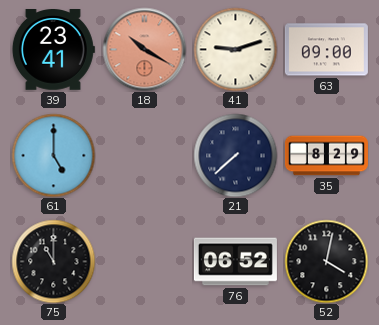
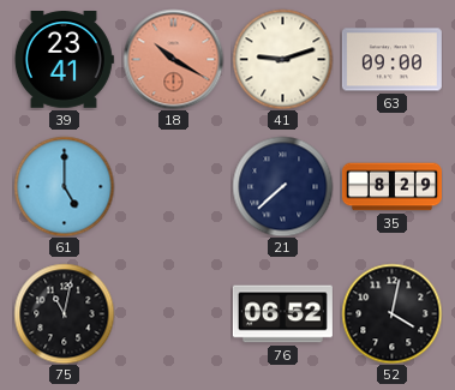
75: 11:00 -> 11:02
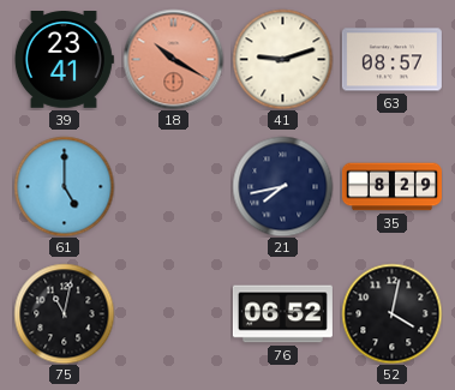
63: 09:00 -> 08:57
21: 7:38 -> 7:43
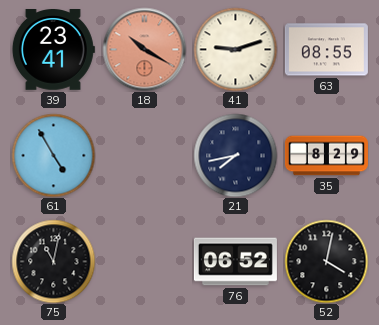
63: 08:57 -> 08:55
61: 5:00 -> 4:55
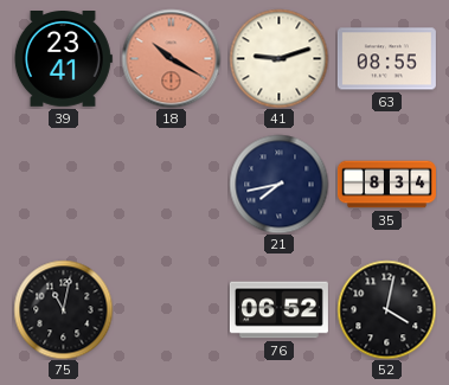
61: 4:55 -> none
35: 8:29 -> 8:34
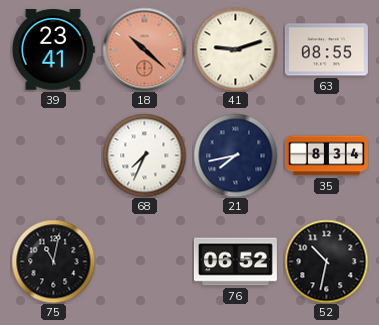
18: 10:20 -> 10:22
68: none -> 7:34
52: 4:02 -> 10:32
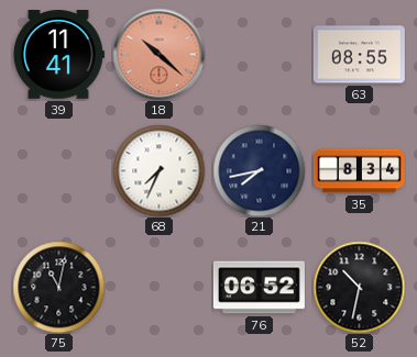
39: 23:41 -> 11:41
41: 9:12 -> none
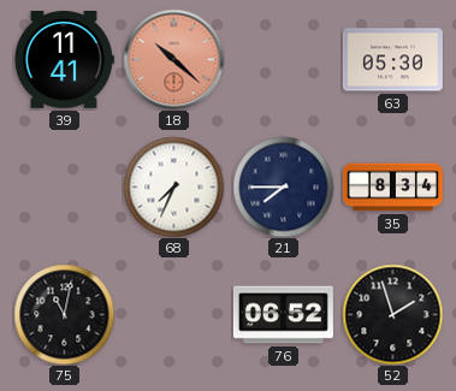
63: 08:55 -> 05:30
21: 7:43 -> 7:45
52: 10:32 -> 1:57
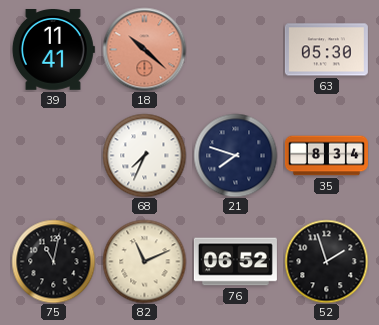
21: 7:45 -> 7:48
82: none -> 11:11
